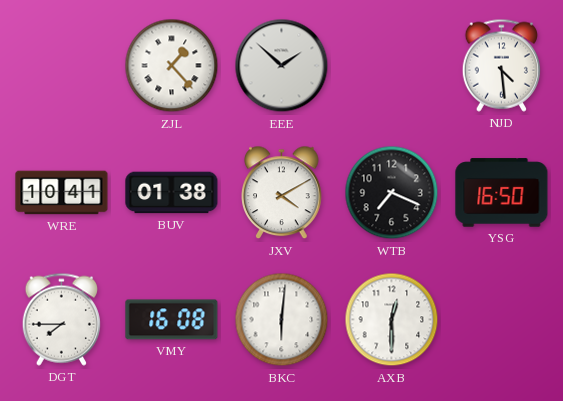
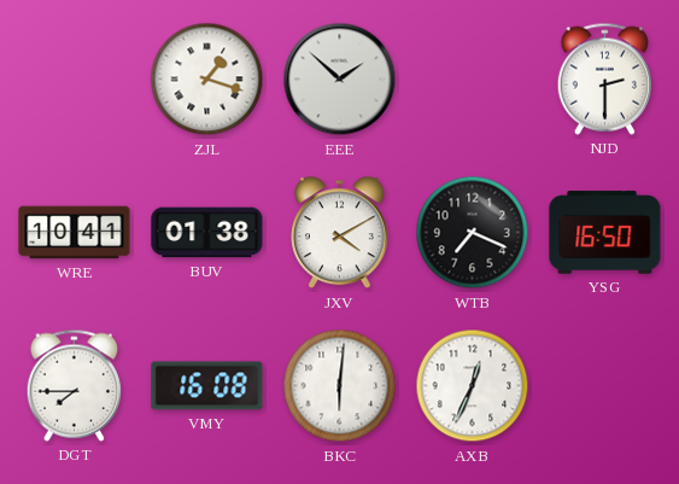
ZJL: 1:23 -> 1:18
NJD: 4:29 -> 2:30
AXB: 12:30 -> 12:34
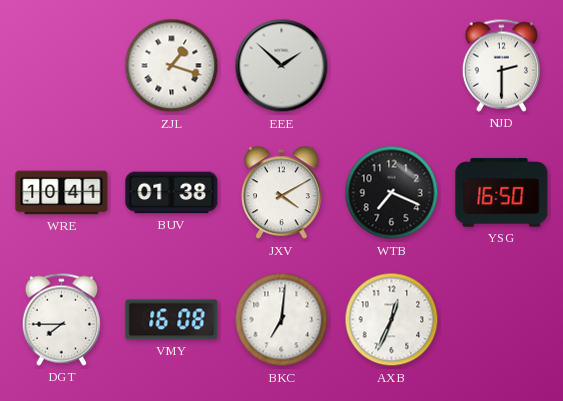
BKC: 6:01 -> 7:01
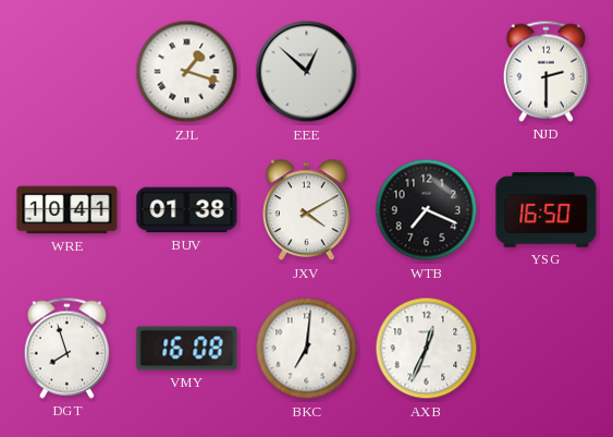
EEE: 1:52 -> 12:52
DGT: 7:45 -> 7:57
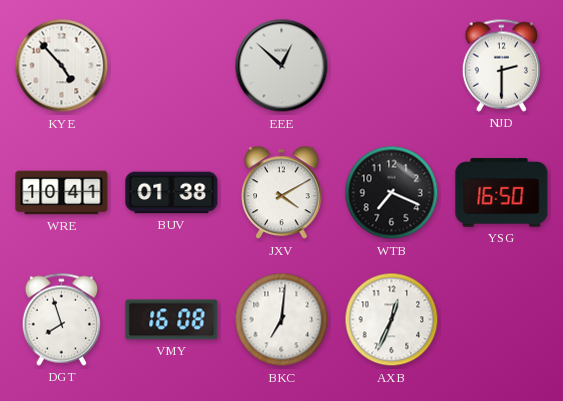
KYE: none -> 4:53
ZJL: 1:18 -> none
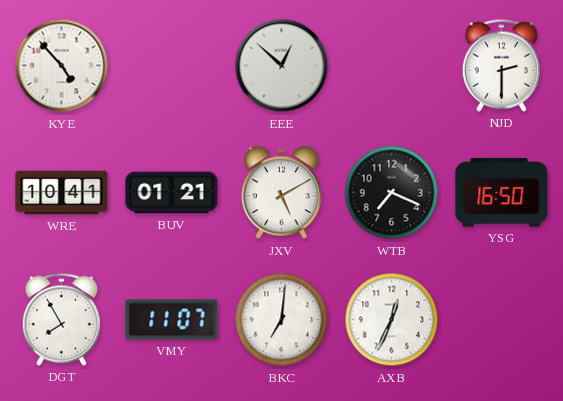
BUV: 01:38 -> 01:21
JXV: 4:10 -> 5:10
DGT: 7:57 -> 7:55
VMY: 16:08 -> 11:07
